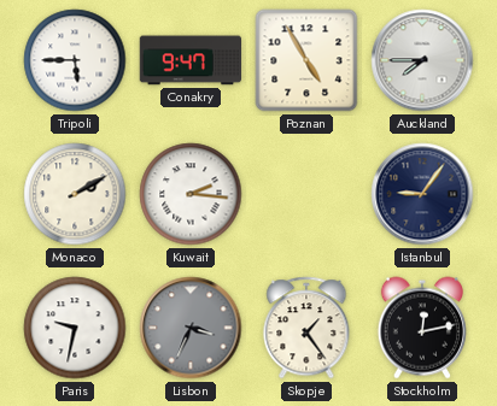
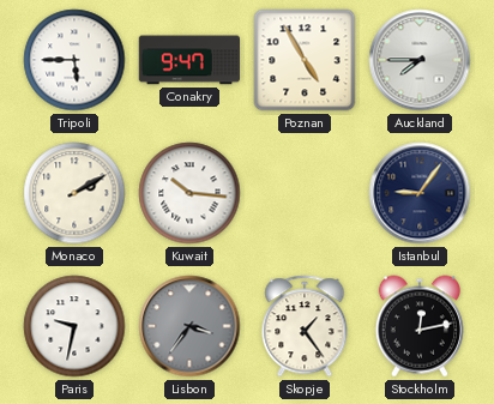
Kuwait: 2:16 -> 10:16
Lisbon: 3:34 -> 3:36
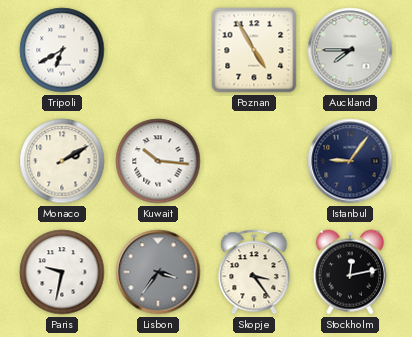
Tripoli: 5:45 -> 6:40
Conakry: 9:47 -> none
Skopje: 1:24 -> 3:24
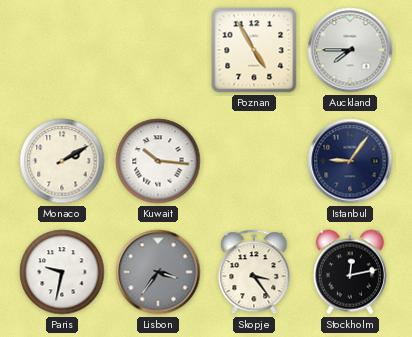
Tripoli: 6:40 -> none
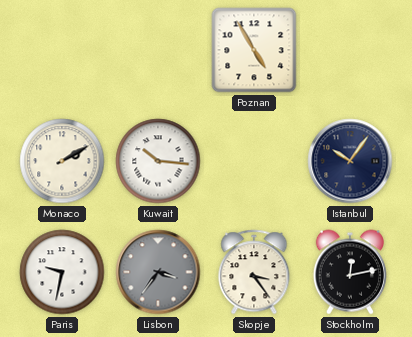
Auckland: 7:45 -> none
Istanbul: 9:06 -> 10:06
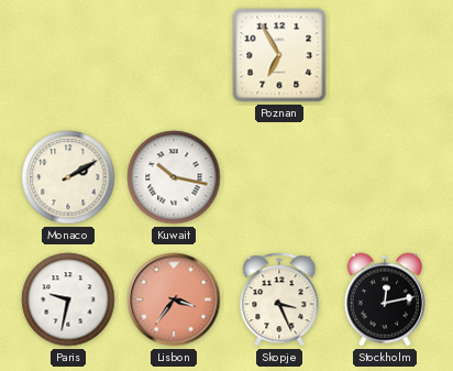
Poznan: 4:55 -> 6:55
Kuwait: 10:16 -> 10:17
Istanbul: 10:06 -> none
Lisbon dial: grey -> salmon
Skopje: 3:24 -> 3:26
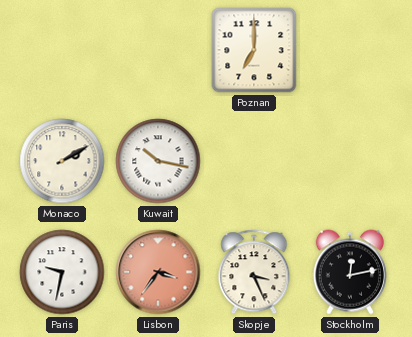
Poznan: 6:55 -> 7:00
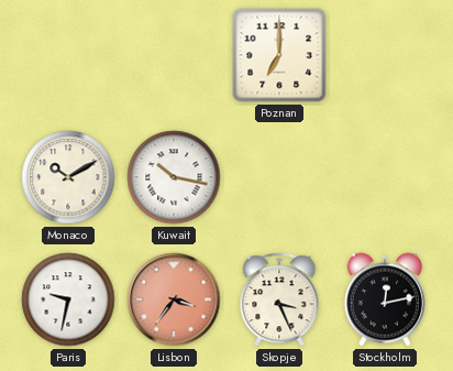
Monaco: 2:10 -> 10:10
